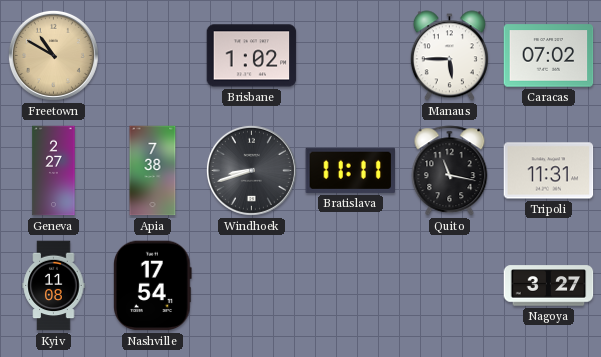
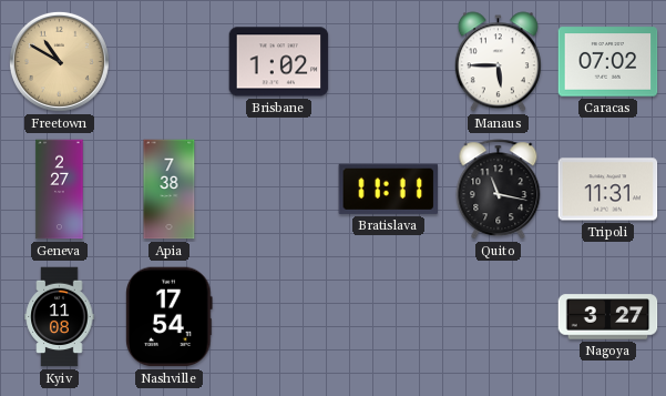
Windhoek: 8:42 -> none
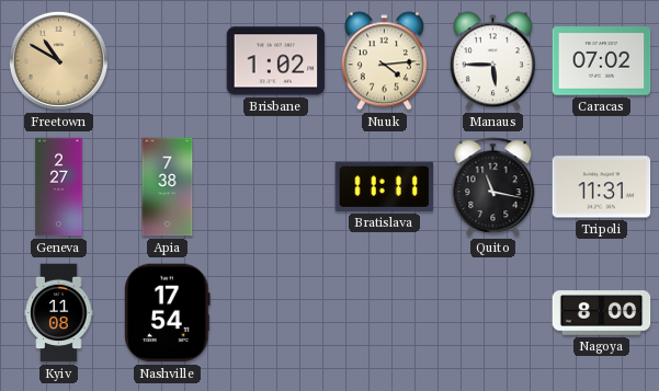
Nuuk: none -> 4:14
Nagoya: 3:27 -> 8:00
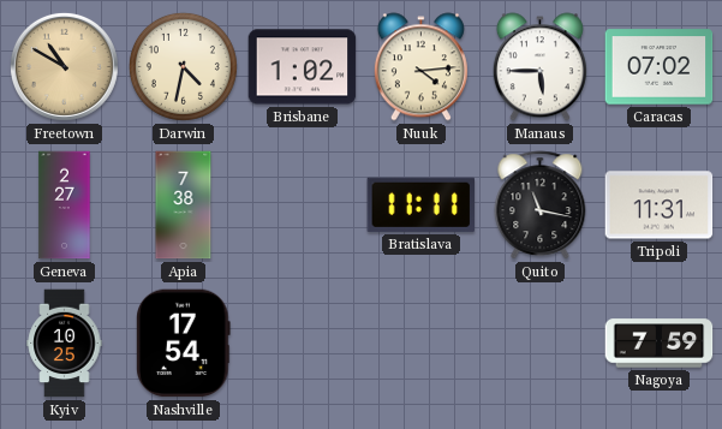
Darwin: none -> 4:32
Kyiv: 11:08 -> 10:25
Nagoya: 8:00 -> 7:59
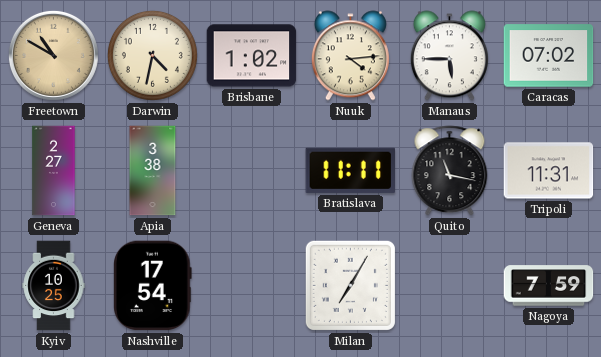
Apia: 7:38 -> 3:38
Milan: none -> 7:05
